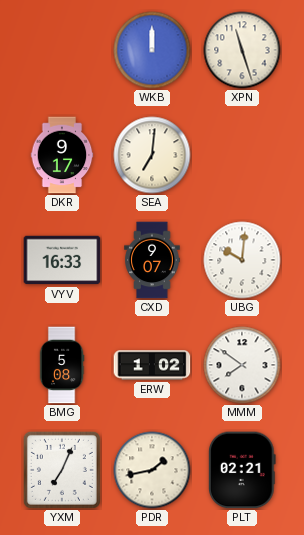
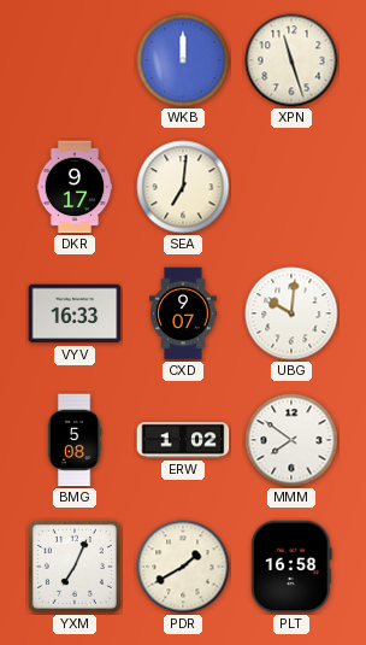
PDR: 1:43 -> 1:40
PLT: 02:21 -> 16:58
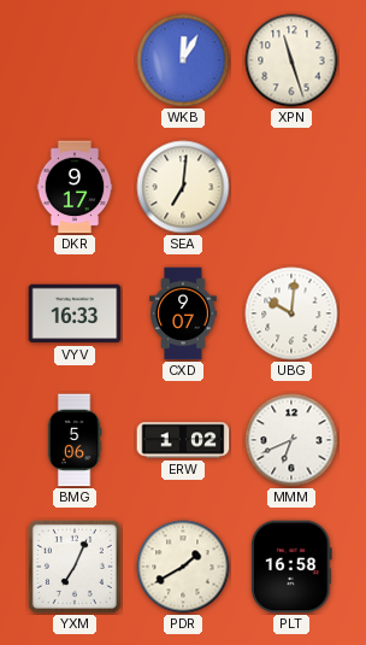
WKB: 12:00 -> 12:05
BMG: 5:08 -> 5:06
MMM: 7:51 -> 6:41
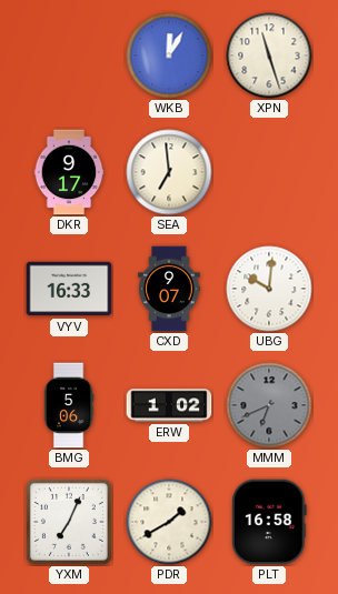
SEA: 7:01 -> 6:59
MMM dial: white -> grey
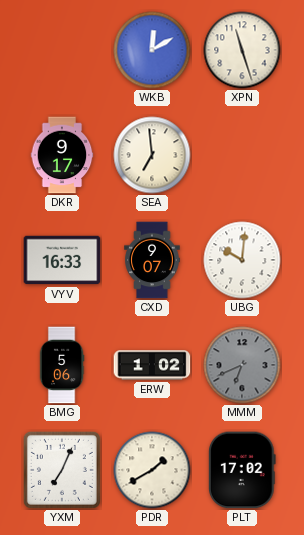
WKB: 12:05 -> 12:10
PLT: 16:58 -> 17:02
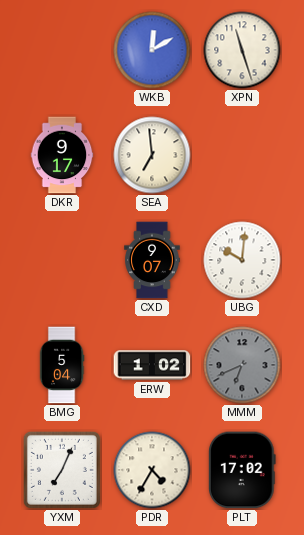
VYV: 16:33 -> none
BMG: 5:06 -> 5:04
PDR: 1:40 -> 4:35
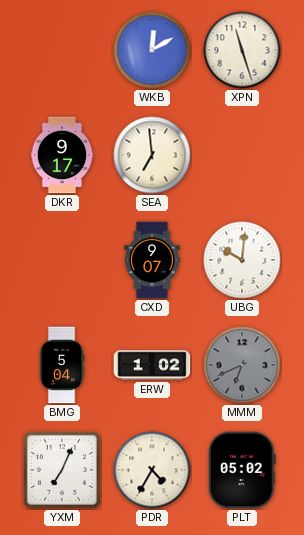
PLT: 17:02 -> 05:02
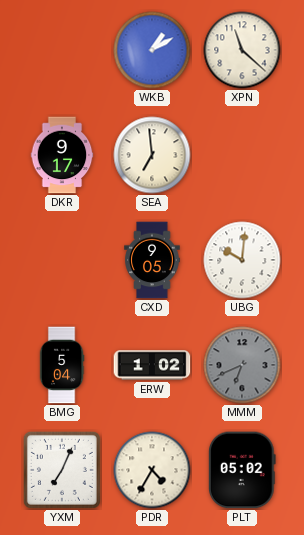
WKB: 12:10 -> 1:10
XPN: 11:27 -> 11:22
CXD: 9:07 -> 9:05
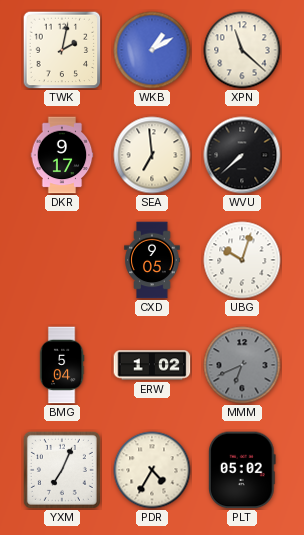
TWK: none -> 2:02
WVU: none -> 7:38
UBG: 10:01 -> 10:03
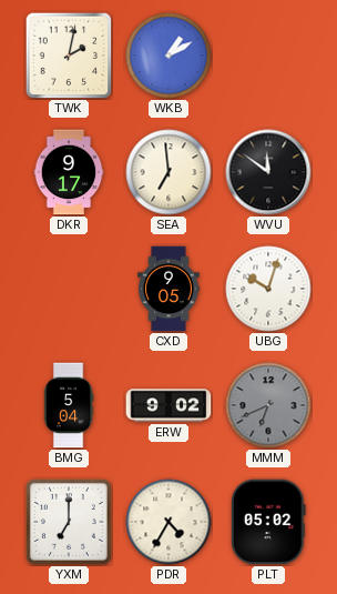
XPN: 11:22 -> none
WVU: 7:38 -> 11:51
ERW: 1:02 -> 9:02
YXM: 7:04 -> 7:00
